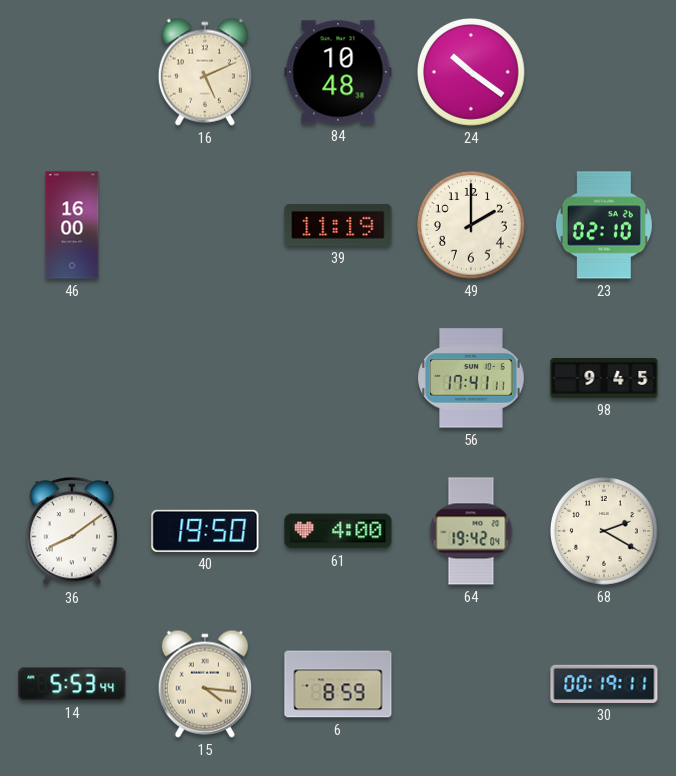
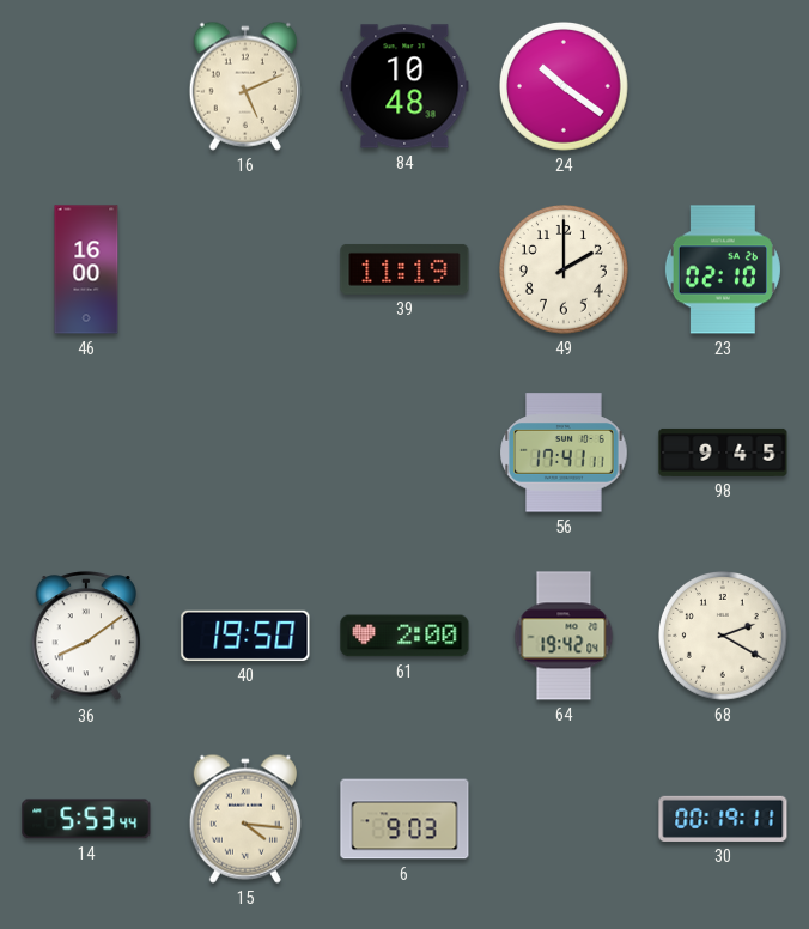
61: 4:00 -> 2:00
6: 8:59 -> 9:03
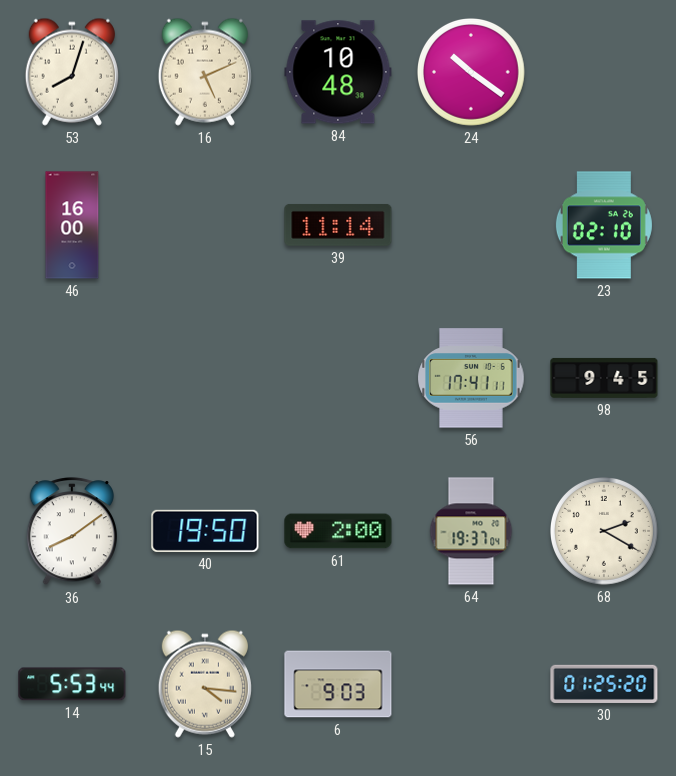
53: none -> 8:03
39: 11:19 -> 11:14
49: 2:00 -> none
64: 19:42 -> 19:37
30: 00:19 -> 01:25
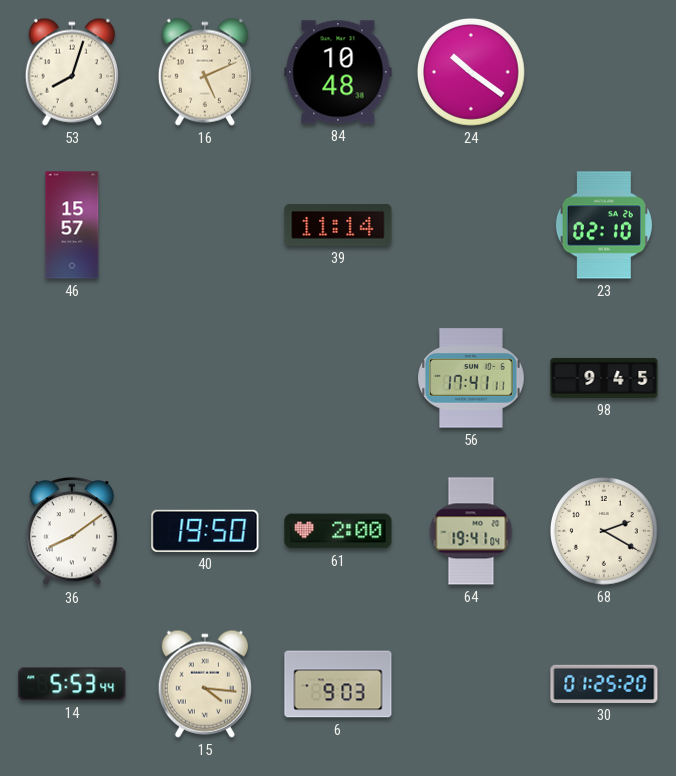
46: 16:00 -> 15:57
64: 19:37 -> 19:41
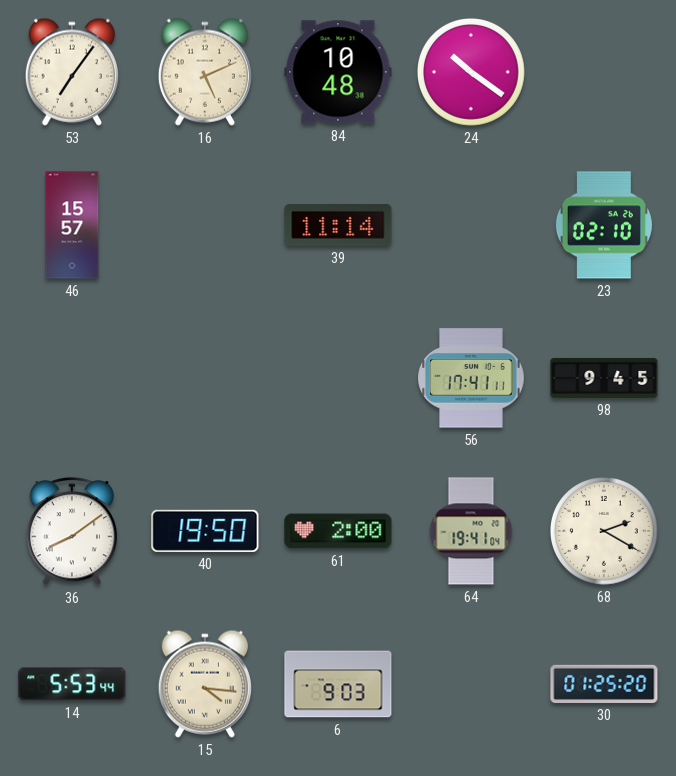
53: 8:03 -> 7:06
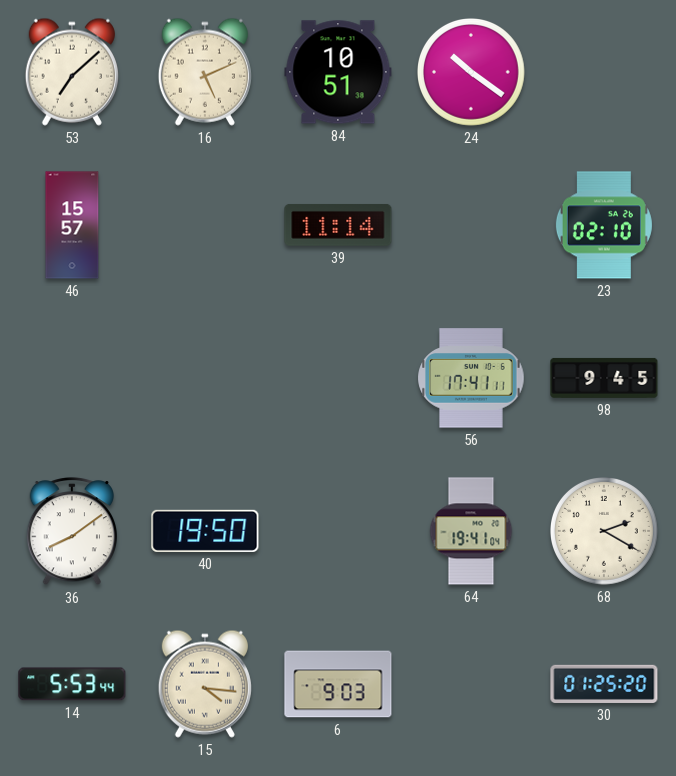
53: 7:06 -> 7:08
84: 10:48 -> 10:51
61: 2:00 -> none
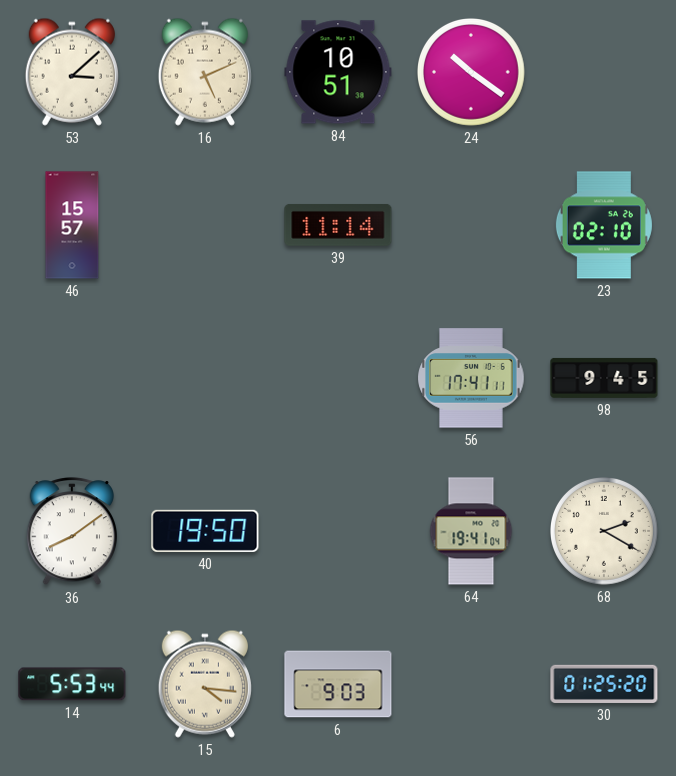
53: 7:08 -> 3:08
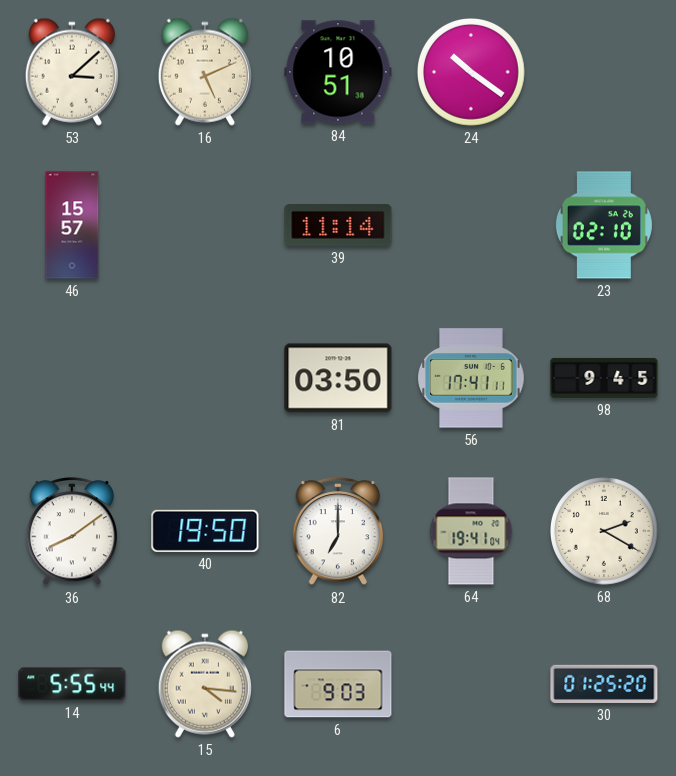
81: none -> 03:50
82: none -> 7:00
14: 5:53 -> 5:55
